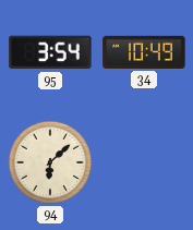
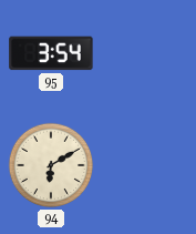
34: 10:49 -> none
94: 6:08 -> 6:10
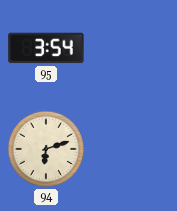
94: 6:10 -> 6:12
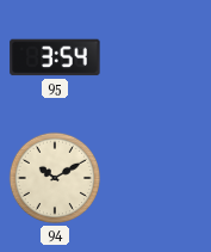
94: 6:12 -> 10:10
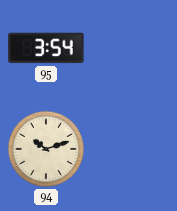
94: 10:10 -> 10:12
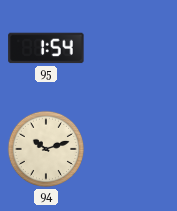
95: 3:54 -> 1:54
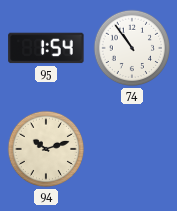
74: none -> 10:54
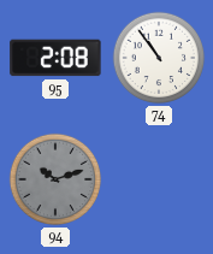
95: 1:54 -> 2:08
94 dial: cream -> grey
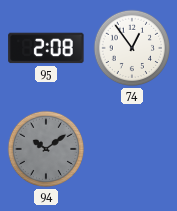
74: 10:54 -> 12:54
94: 10:12 -> 10:09
